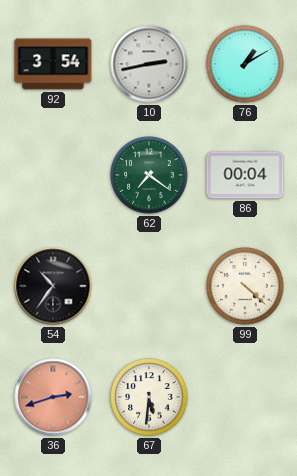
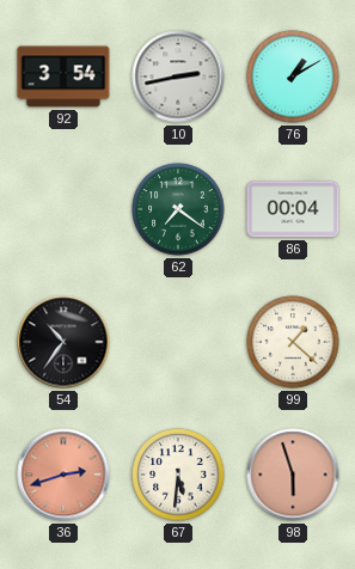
99: 4:22 -> 1:22
98: none -> 5:57
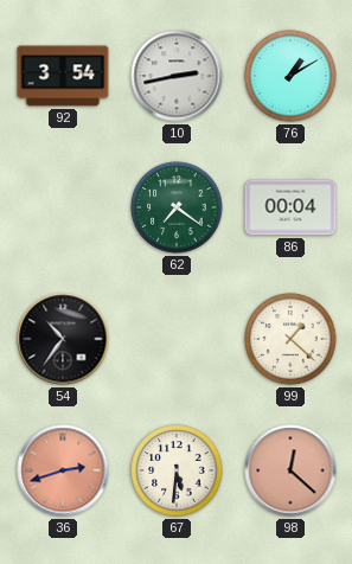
98: 5:57 -> 12:22
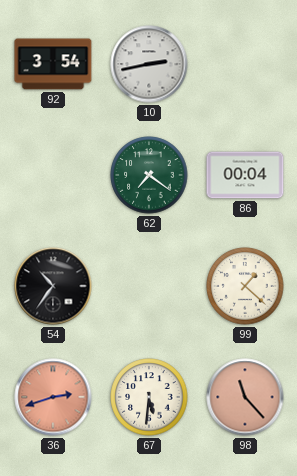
76: 1:10 -> none
98: 12:22 -> 11:23
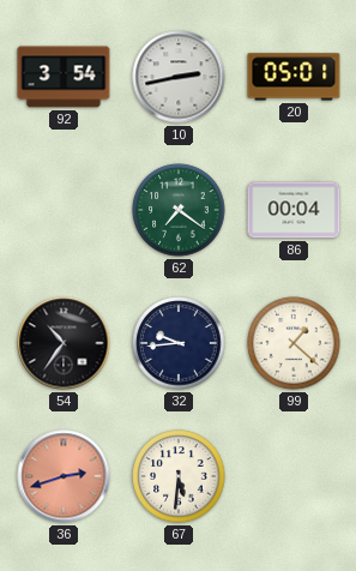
20: none -> 05:01
32: none -> 9:44
98: 11:23 -> none
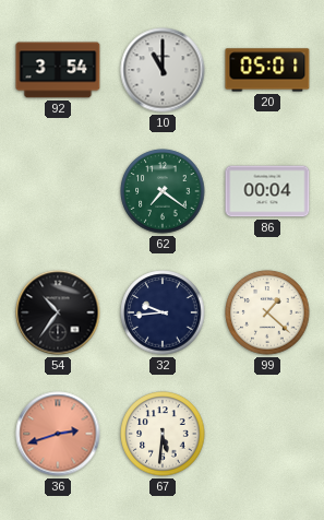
10: 2:43 -> 11:00
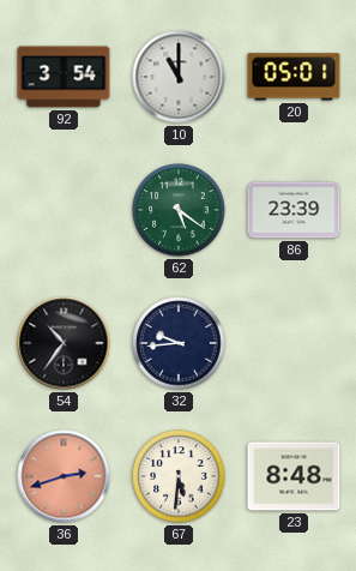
62: 7:21 -> 5:21
86: 00:04 -> 23:39
99: 1:22 -> none
23: none -> 8:48
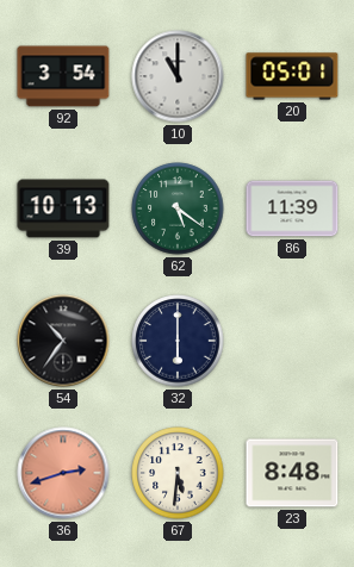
39: none -> 10:13
86: 23:39 -> 11:39
32: 9:44 -> 6:00
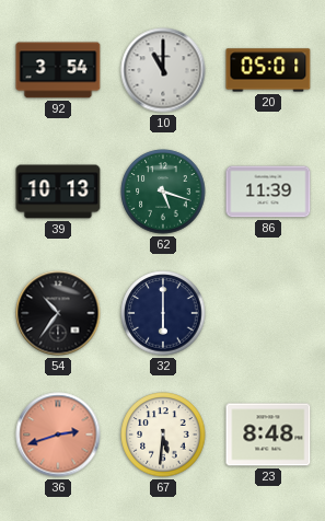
62: 5:21 -> 5:18
